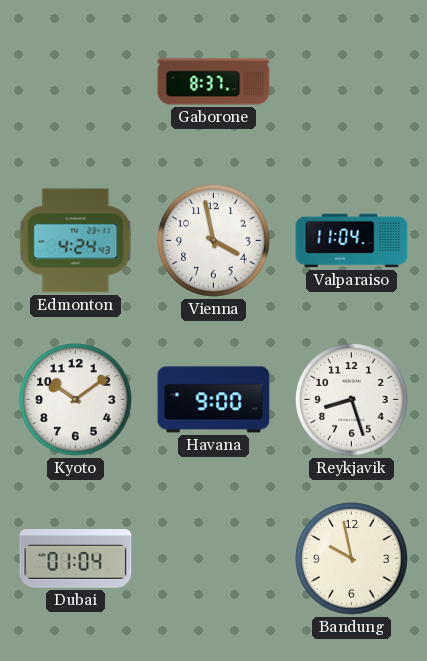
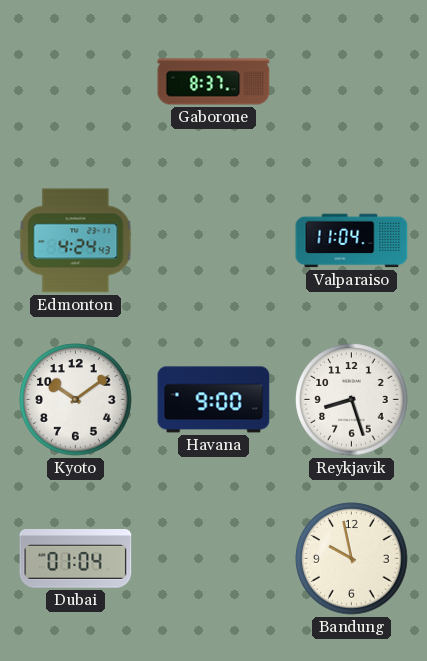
Vienna: 3:58 -> none
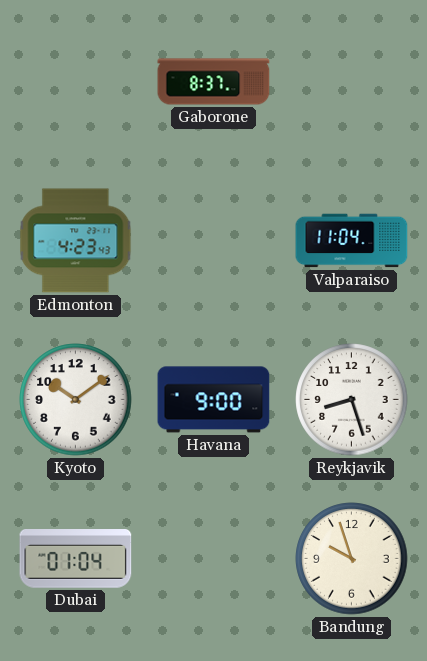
Edmonton: 4:24 -> 4:23
Bandung: 9:58 -> 9:57
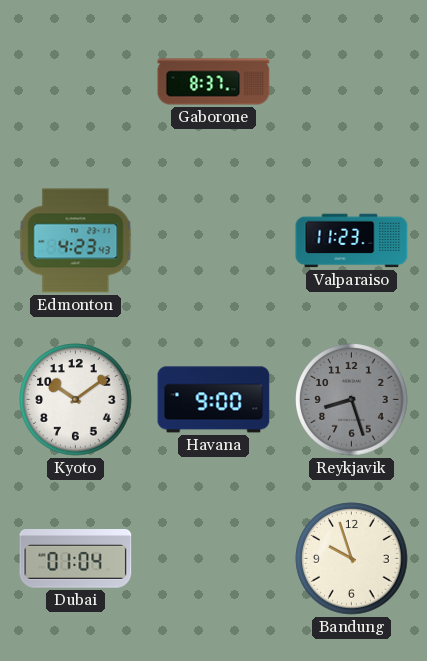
Valparaiso: 11:04 -> 11:23
Reykjavik dial: white -> grey
